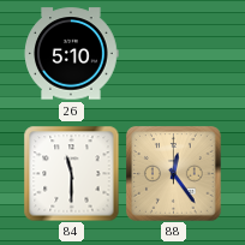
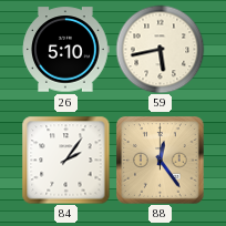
59: none -> 5:43
84: 11:30 -> 2:06
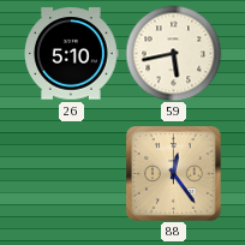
84: 2:06 -> none
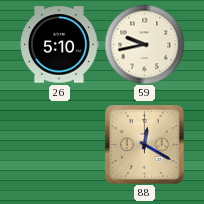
59: 5:43 -> 9:43
88: 12:24 -> 12:20
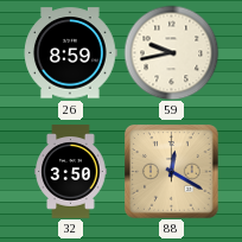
26: 5:10 -> 8:59
32: none -> 3:50
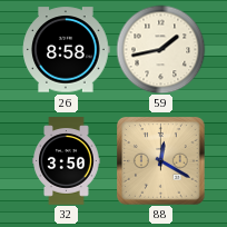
26: 8:59 -> 8:58
59: 9:43 -> 1:43
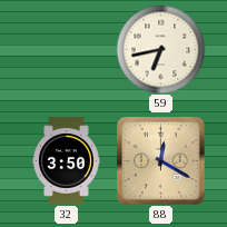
26: 8:58 -> none
59: 1:43 -> 6:43
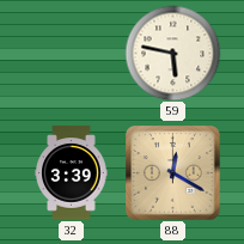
59: 6:43 -> 5:47
32: 3:50 -> 3:39
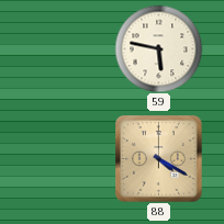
32: 3:39 -> none
88: 12:20 -> 4:20
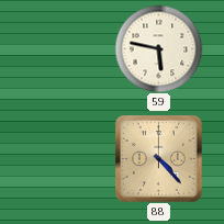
88: 4:20 -> 4:23
